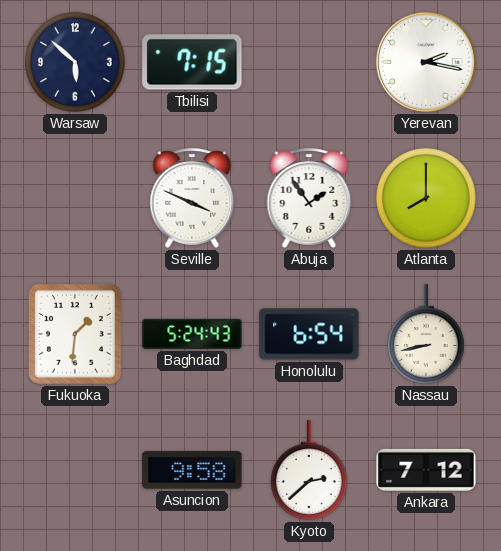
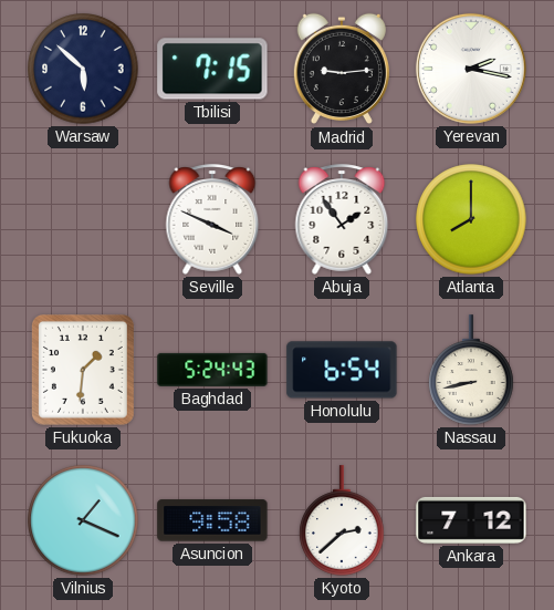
Madrid: none -> 9:14
Vilnius: none -> 1:19
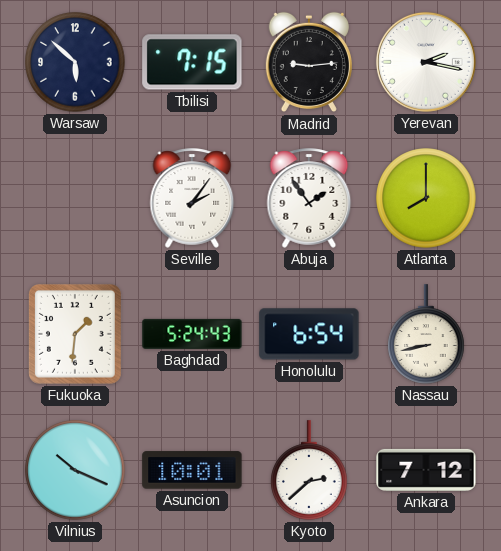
Seville: 3:49 -> 2:06
Vilnius: 1:19 -> 10:19
Asuncion: 9:58 -> 10:01
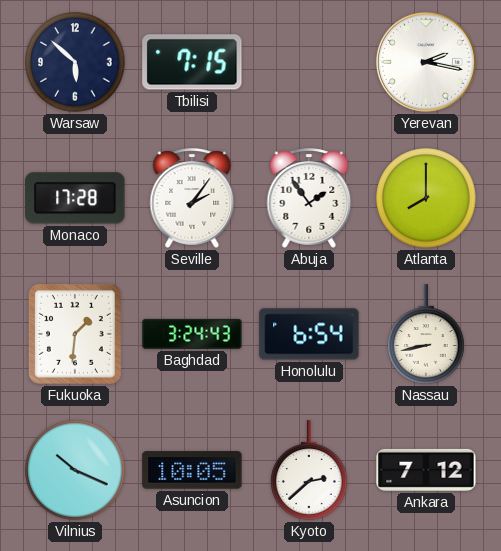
Madrid: 9:14 -> none
Monaco: none -> 17:28
Baghdad: 5:24 -> 3:24
Asuncion: 10:01 -> 10:05
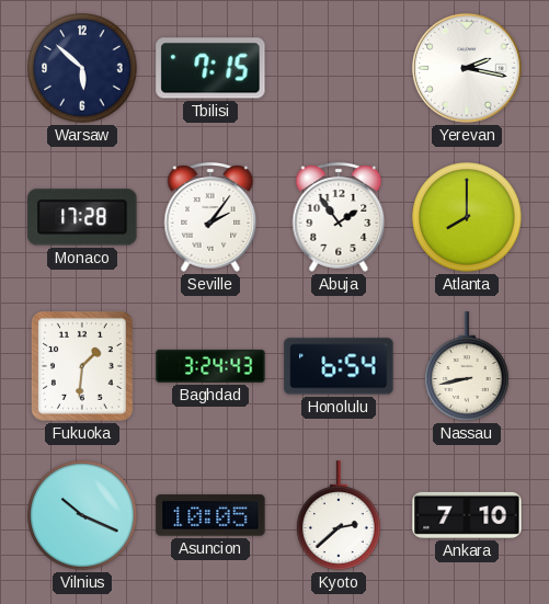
Ankara: 7:12 -> 7:10
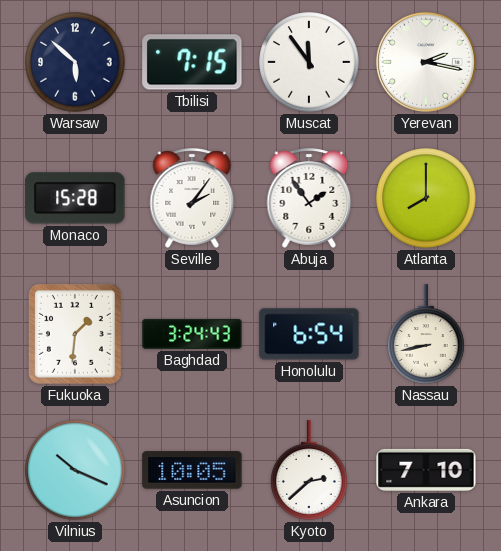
Muscat: none -> 11:54
Monaco: 17:28 -> 15:28
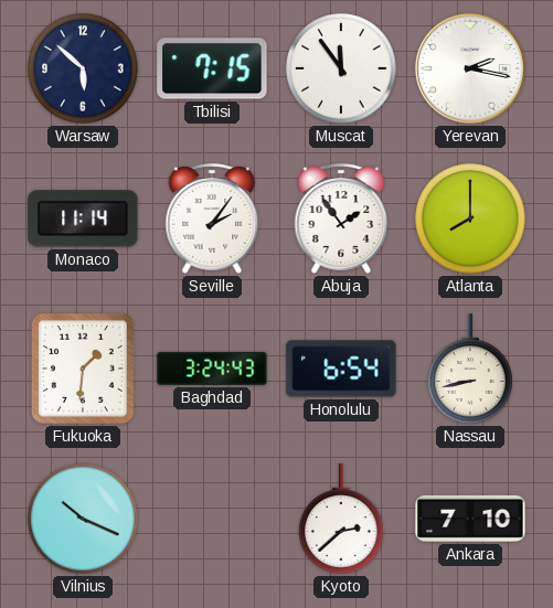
Monaco: 15:28 -> 11:14
Asuncion: 10:05 -> none
